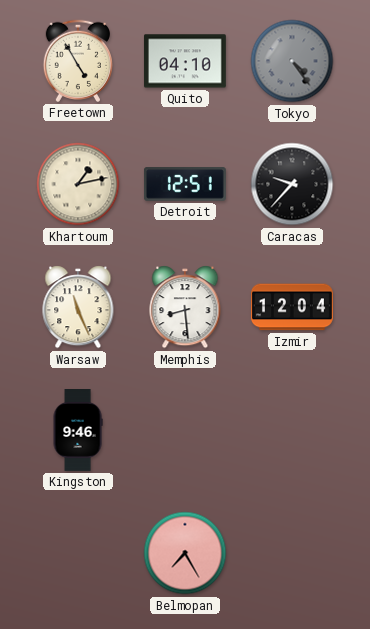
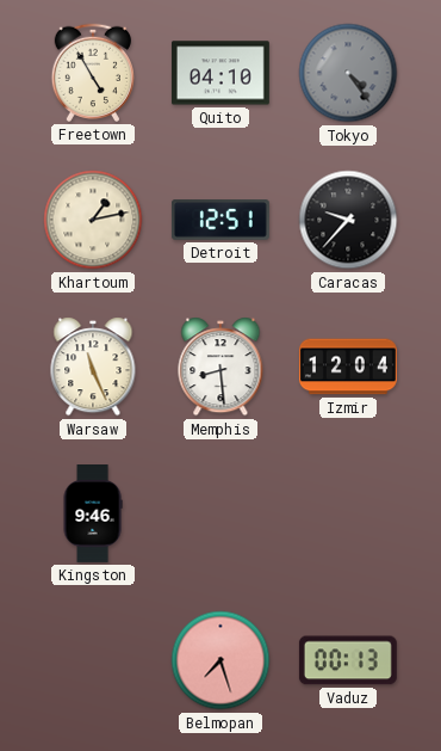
Belmopan: 7:25 -> 7:27
Vaduz: none -> 00:13
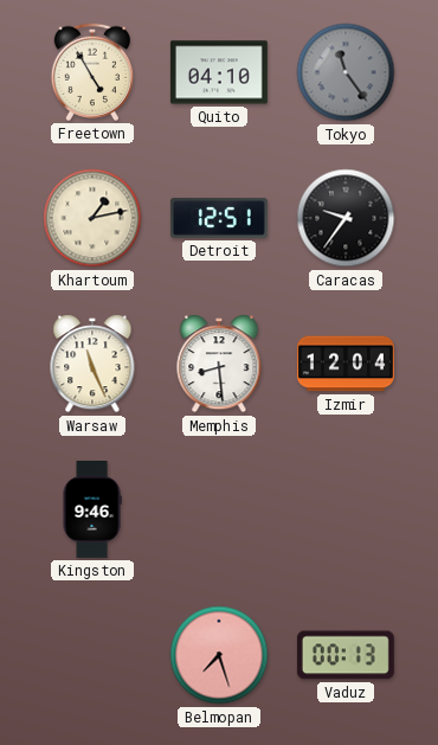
Tokyo: 4:24 -> 11:24
Caracas: 9:37 -> 9:36
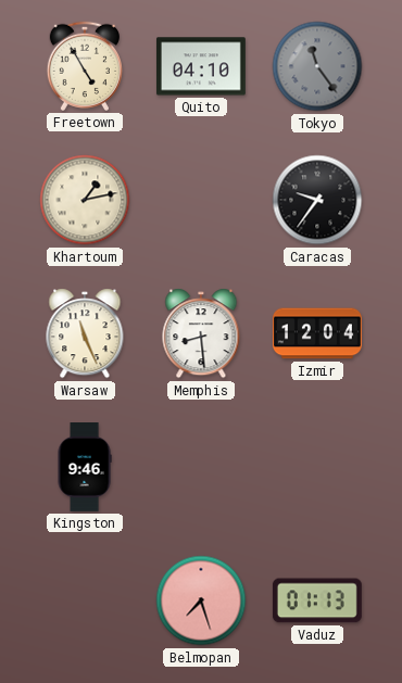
Detroit: 12:51 -> none
Vaduz: 00:13 -> 01:13
